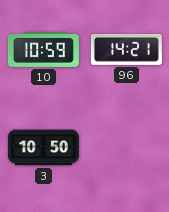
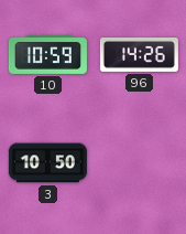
96: 14:21 -> 14:26
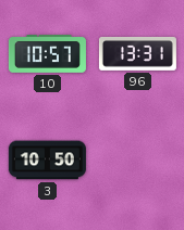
10: 10:59 -> 10:57
96: 14:26 -> 13:31
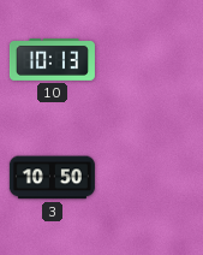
10: 10:57 -> 10:13
96: 13:31 -> none
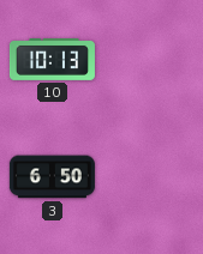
3: 10:50 -> 6:50
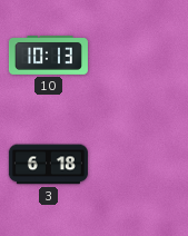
3: 6:50 -> 6:18
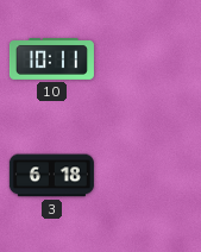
10: 10:13 -> 10:11
